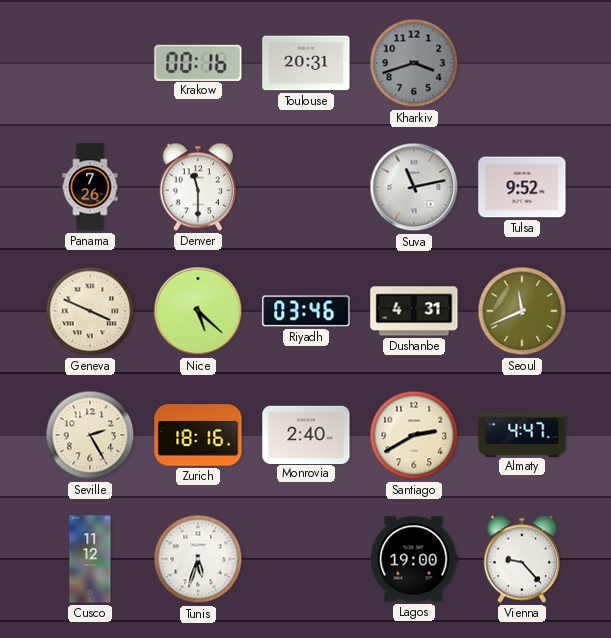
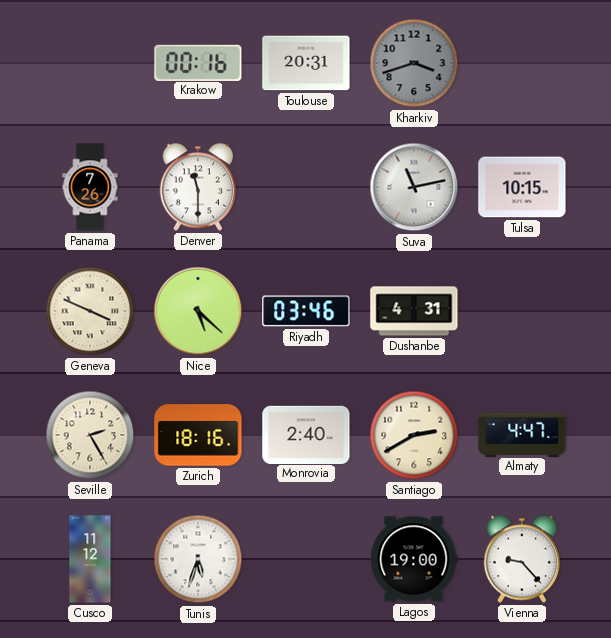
Tulsa: 9:52 -> 10:15
Seoul: 11:41 -> none
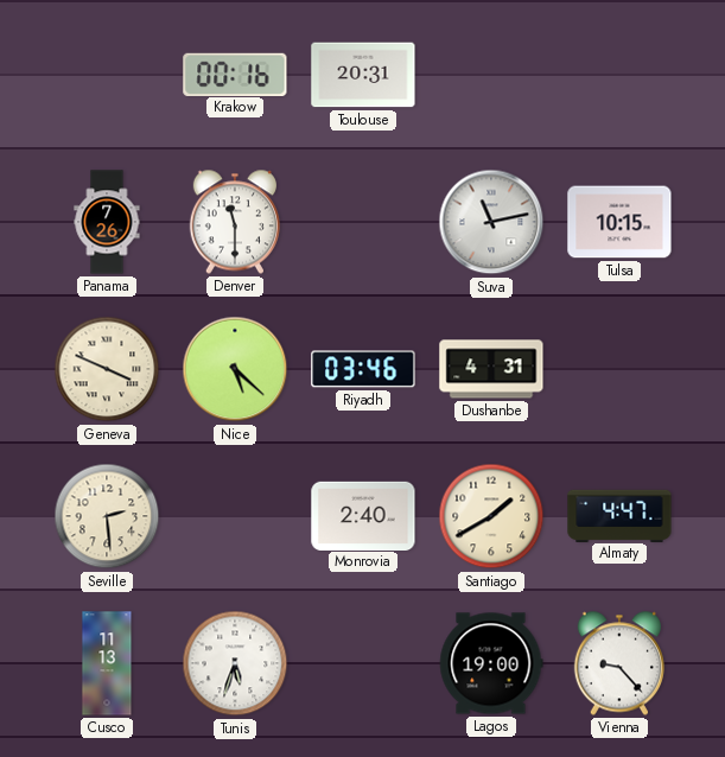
Kharkiv: 3:42 -> none
Seville: 2:25 -> 2:29
Zurich: 18:16 -> none
Santiago: 2:40 -> 1:40
Cusco: 11:12 -> 11:13
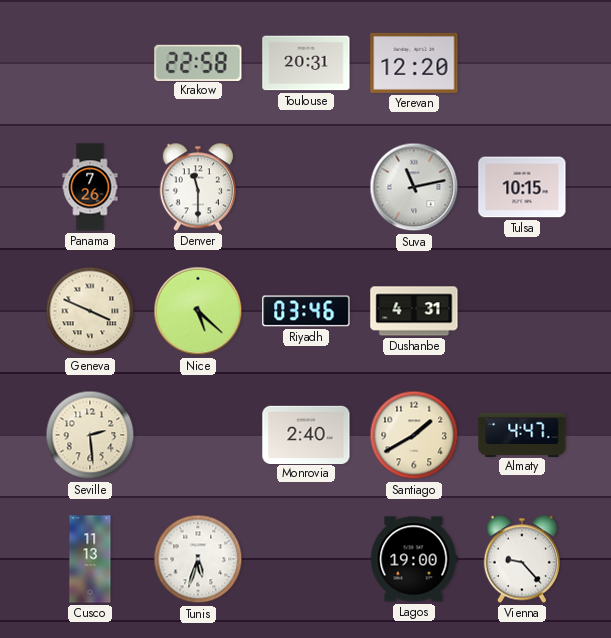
Krakow: 00:16 -> 22:58
Yerevan: none -> 12:20
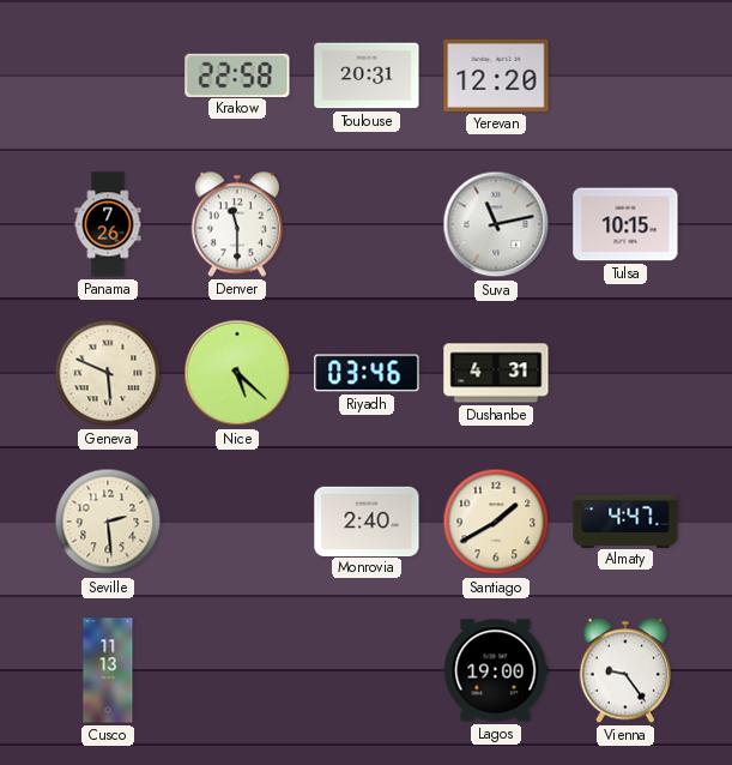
Geneva: 3:49 -> 5:49
Tunis: 5:33 -> none
Vienna: 9:23 -> 9:24
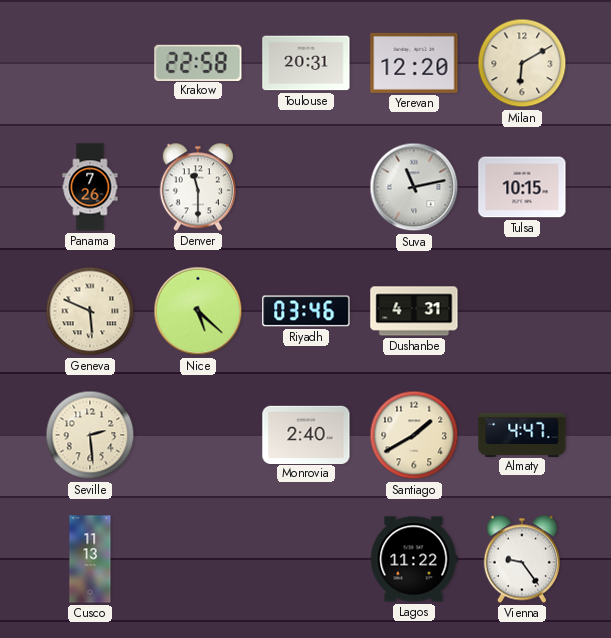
Milan: none -> 6:10
Lagos: 19:00 -> 11:22
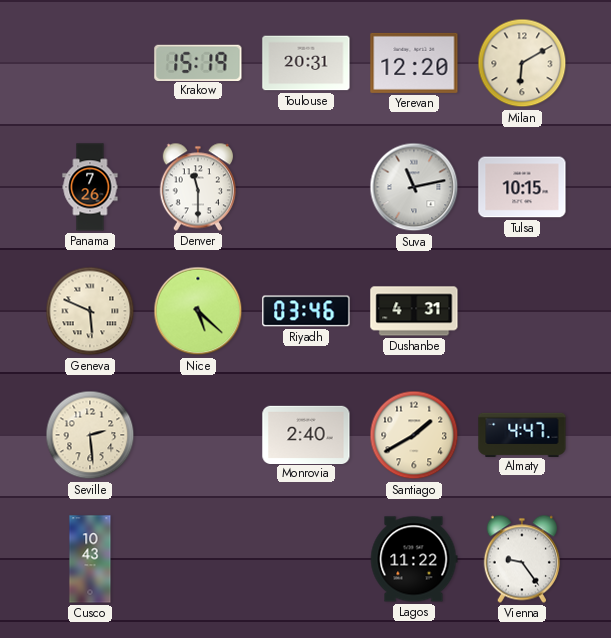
Krakow: 22:58 -> 15:19
Cusco: 11:13 -> 10:43
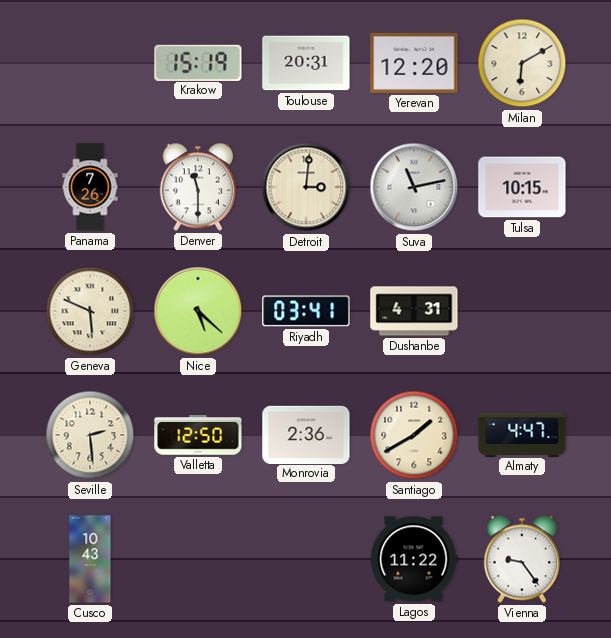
Detroit: none -> 3:01
Riyadh: 03:46 -> 03:41
Valletta: none -> 12:50
Monrovia: 2:40 -> 2:36
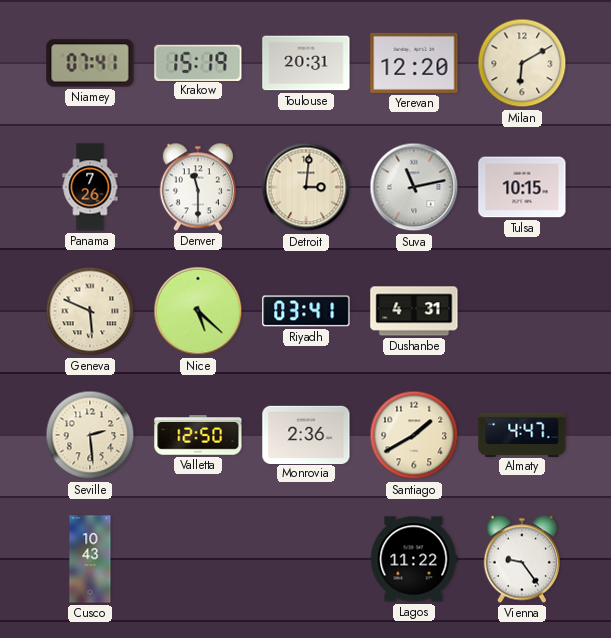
Niamey: none -> 07:41
